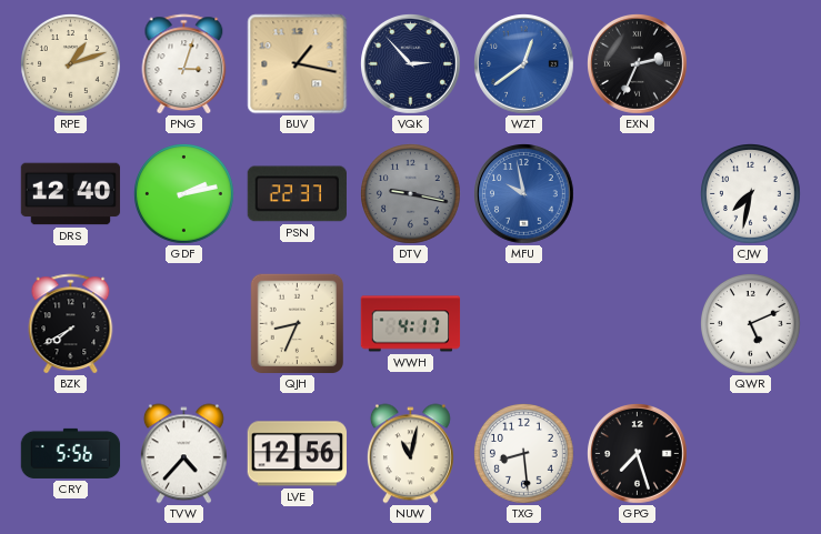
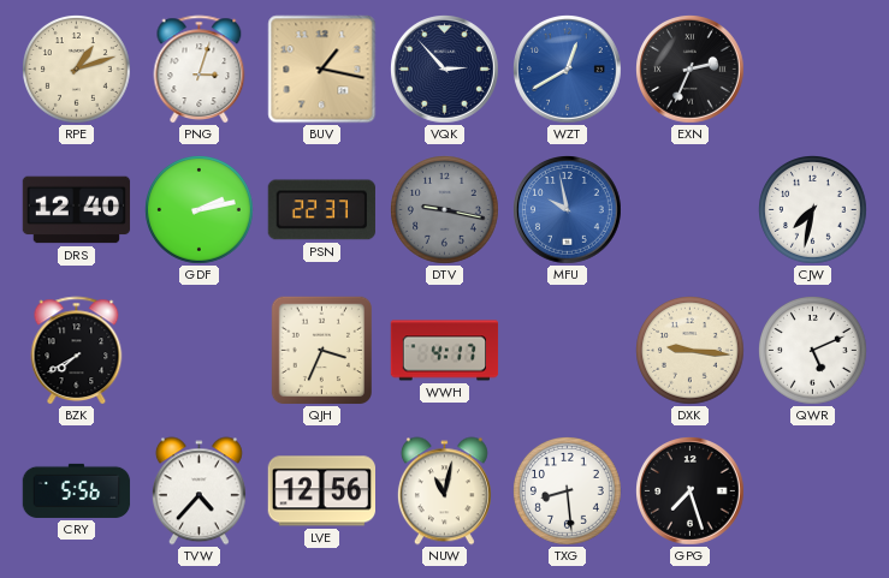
WZT: 12:39 -> 12:40
QJH: 8:34 -> 3:34
DXK: none -> 9:16
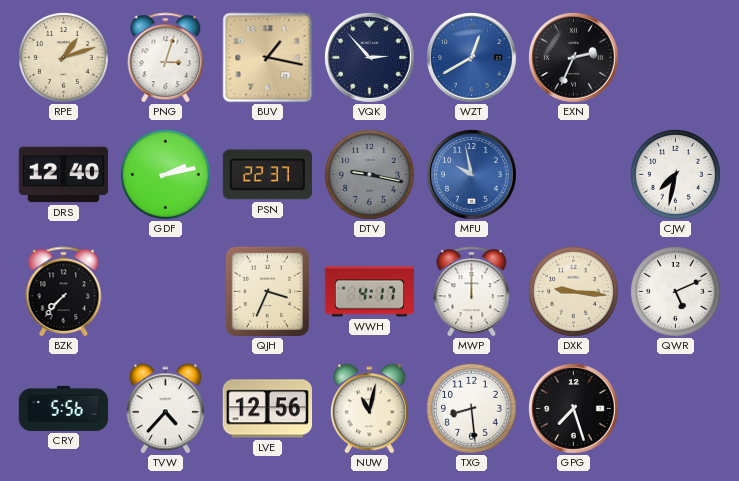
BZK: 7:40 -> 7:37
MWP: none -> 12:00
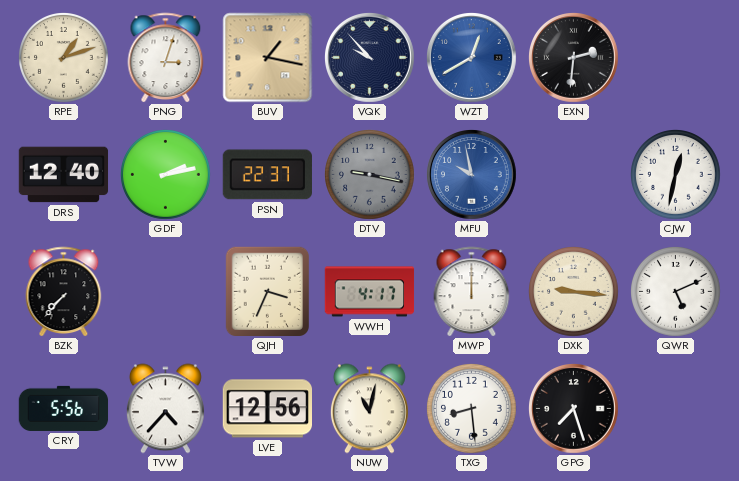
VQK: 2:53 -> 9:53
EXN: 2:34 -> 2:31
CJW: 7:32 -> 12:32
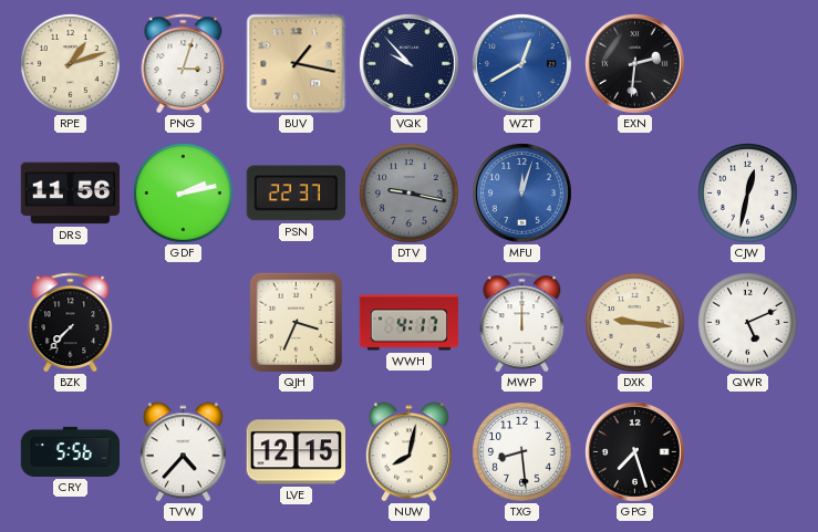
DRS: 12:40 -> 11:56
MFU: 9:58 -> 12:03
LVE: 12:56 -> 12:15
NUW: 11:02 -> 8:02
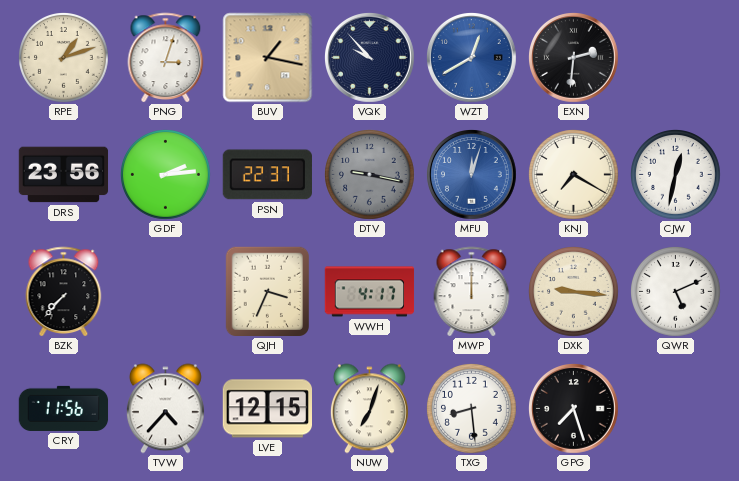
DRS: 11:56 -> 23:56
GDF: 2:13 -> 2:14
KNJ: none -> 7:20
CRY: 5:56 -> 11:56
NUW: 8:02 -> 7:03
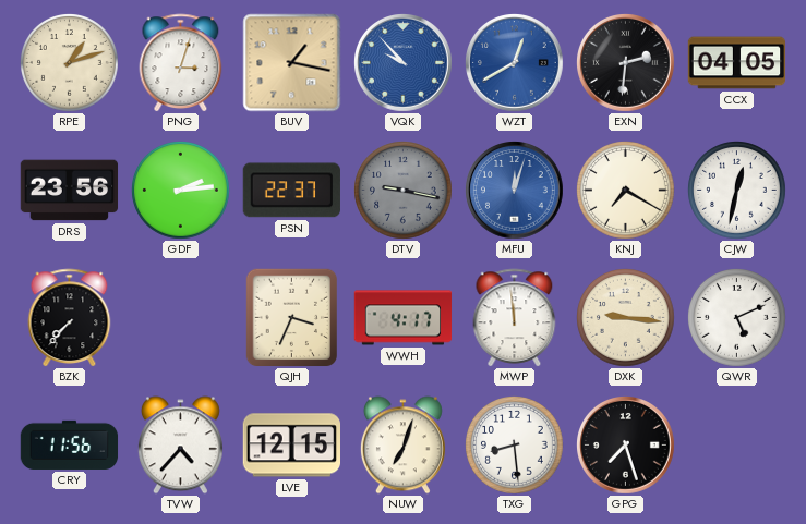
VQK dial: navy -> blue
CCX: none -> 04:05
MWP: 12:00 -> 11:59
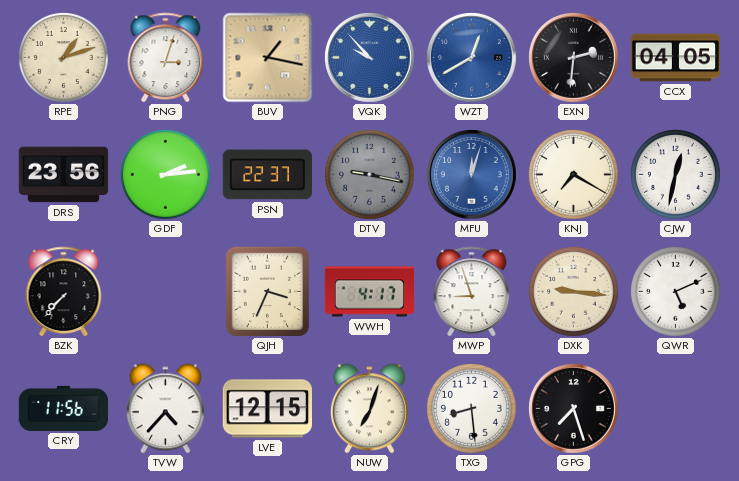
MWP: 11:59 -> 8:57
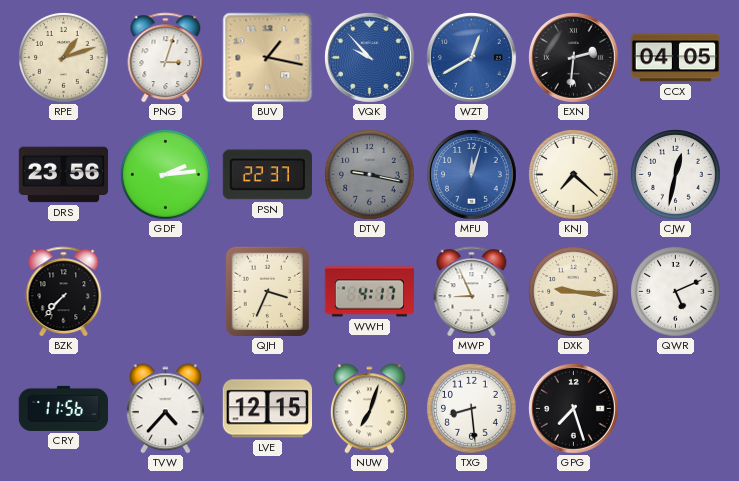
KNJ: 7:20 -> 7:22
MWP: 8:57 -> 8:56
